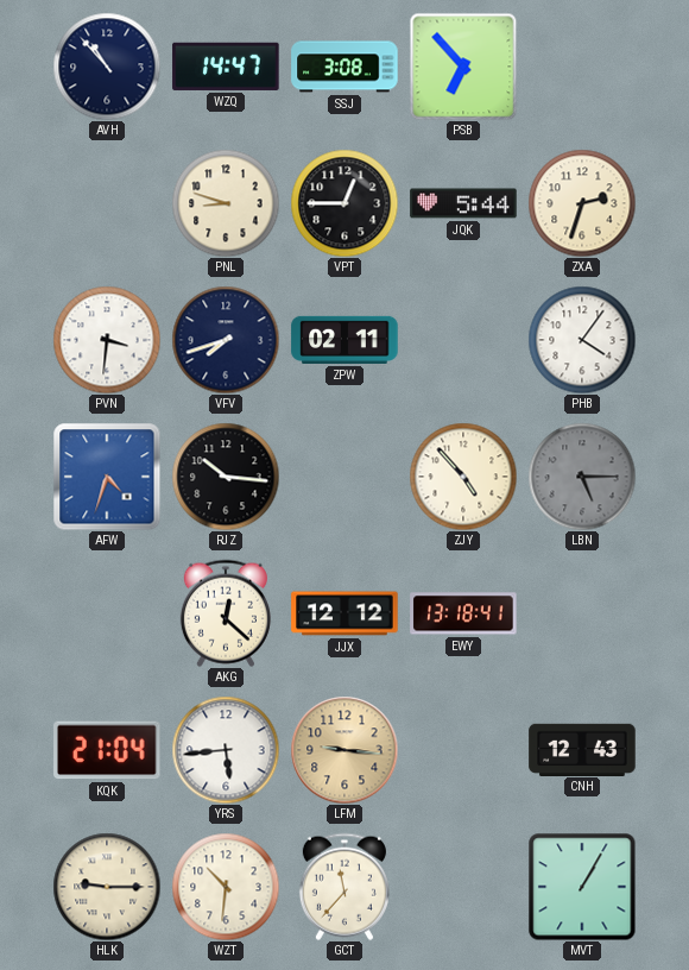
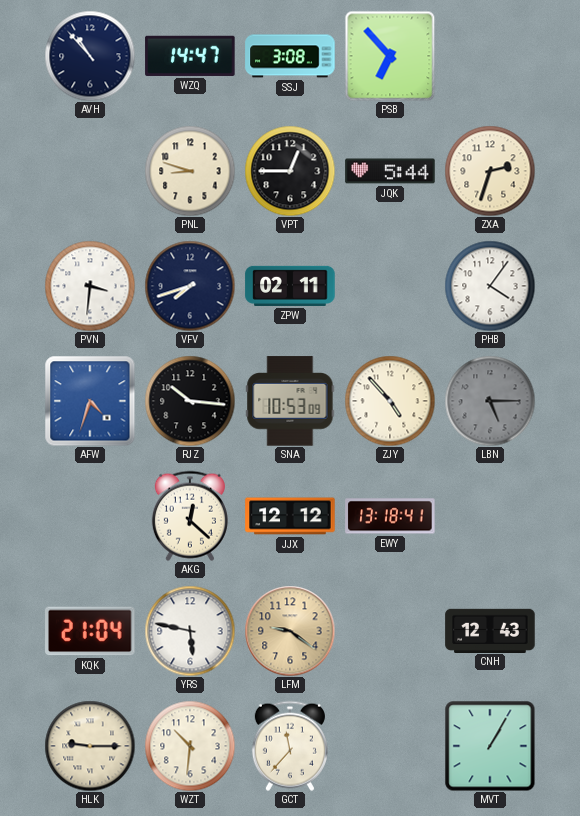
SNA: none -> 10:53
YRS: 5:44 -> 5:47
LFM: 9:16 -> 9:21
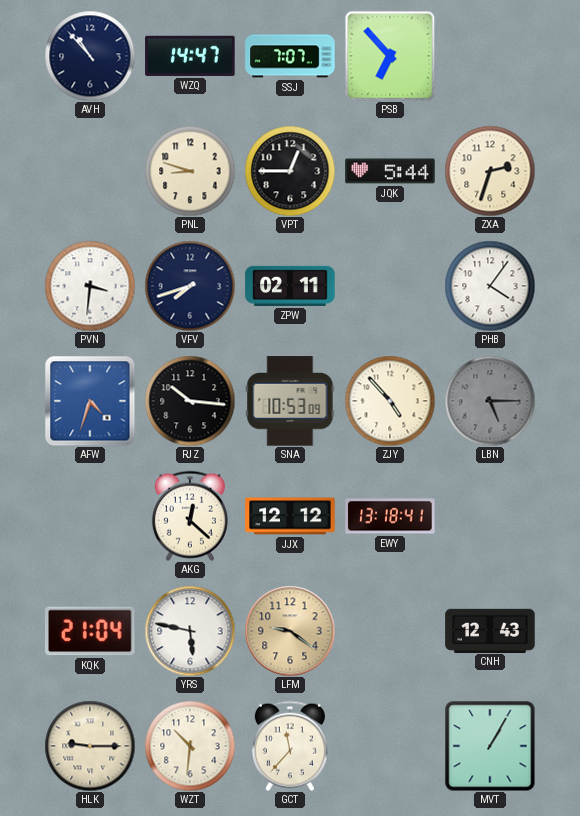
SSJ: 3:08 -> 7:07
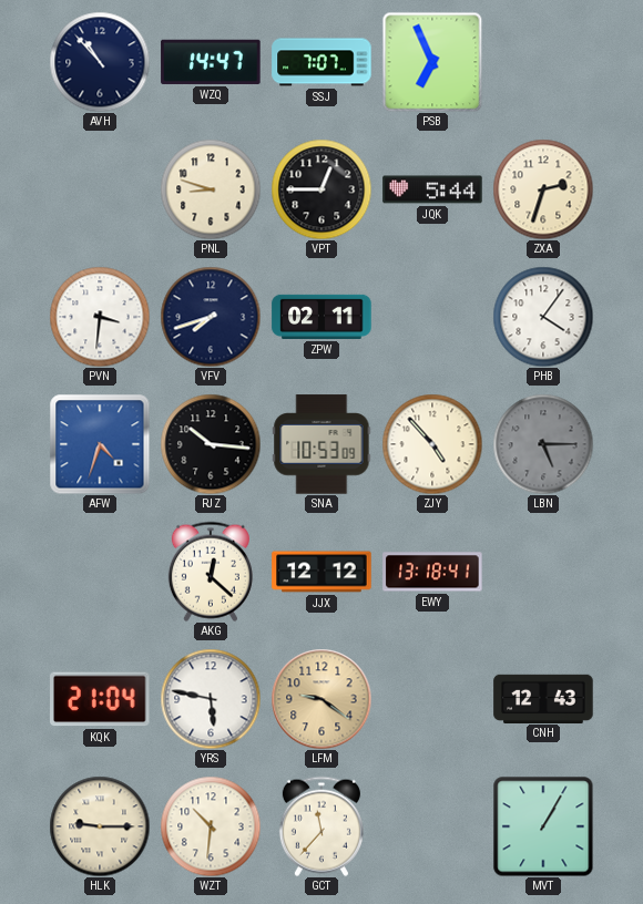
PSB: 6:53 -> 6:56
